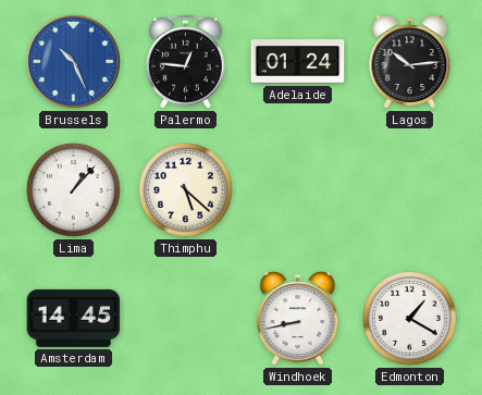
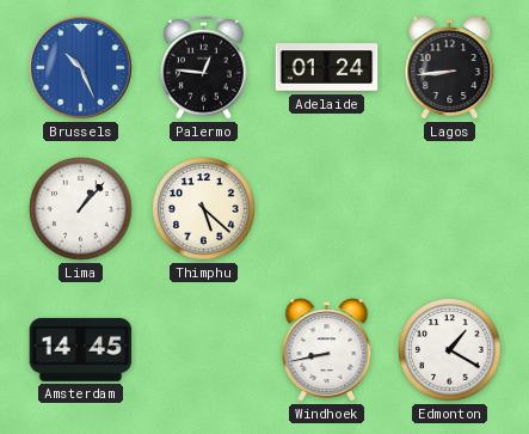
Lagos: 10:14 -> 8:44
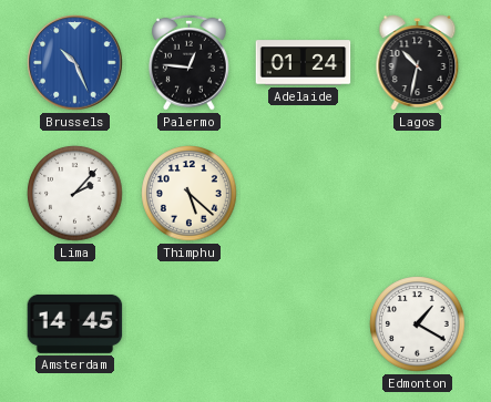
Lagos: 8:44 -> 10:32
Lima: 1:07 -> 2:07
Windhoek: 8:43 -> none
